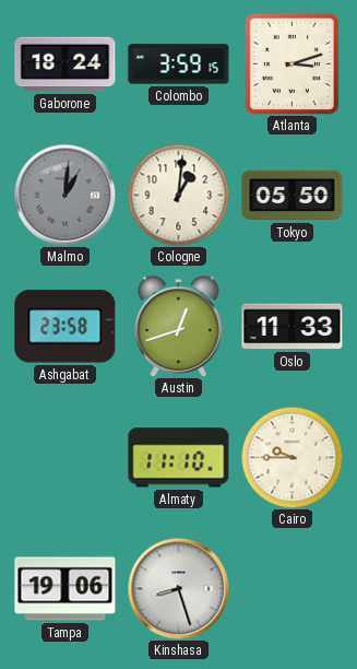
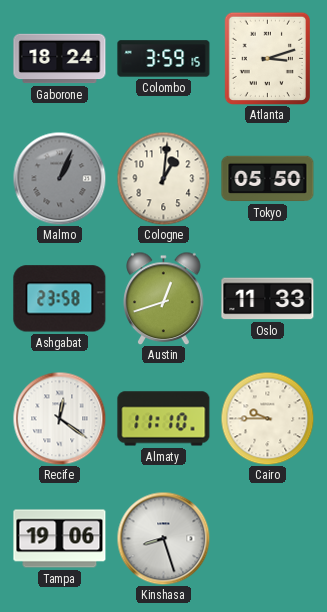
Malmo: 1:01 -> 1:04
Recife: none -> 12:21
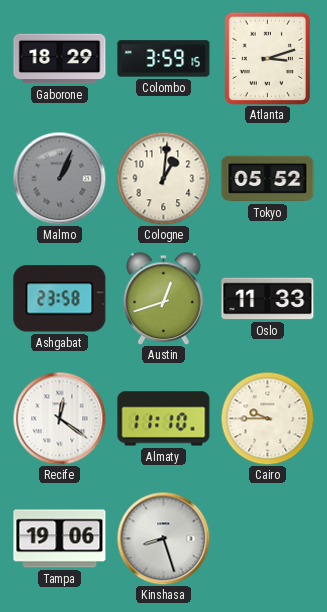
Gaborone: 18:24 -> 18:29
Tokyo: 05:50 -> 05:52
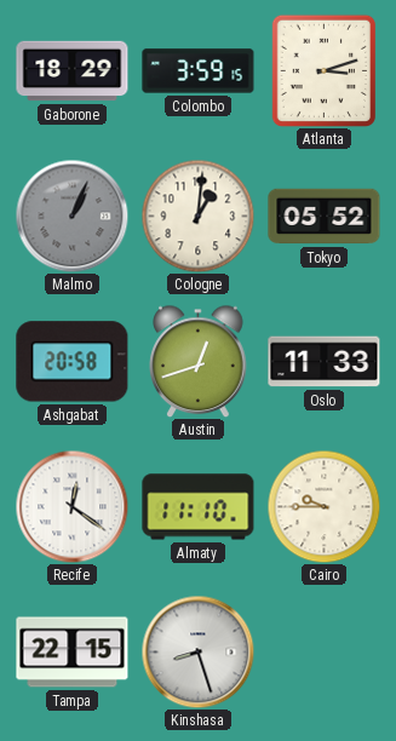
Ashgabat: 23:58 -> 20:58
Tampa: 19:06 -> 22:15
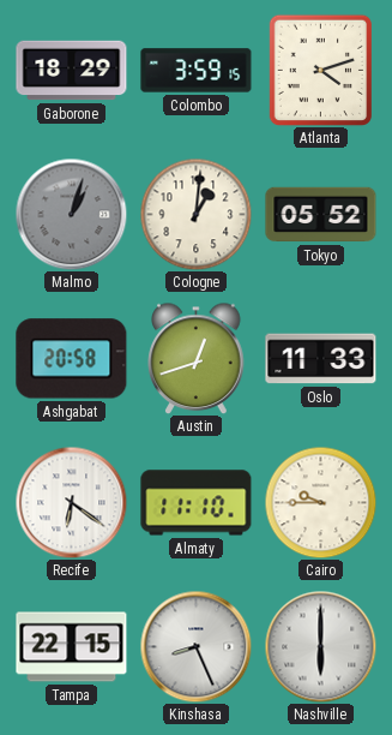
Atlanta: 3:12 -> 4:12
Malmo: 1:04 -> 1:03
Recife: 12:21 -> 6:21
Kinshasa: 8:27 -> 8:26
Nashville: none -> 6:00
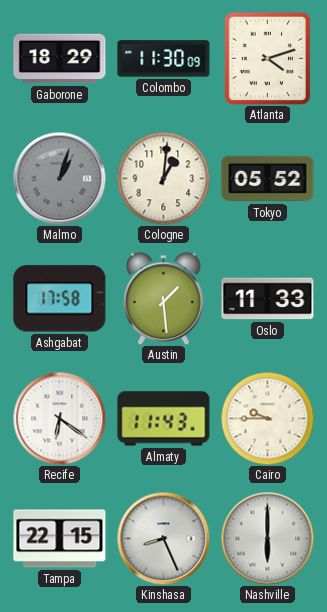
Colombo: 3:59 -> 11:30
Ashgabat: 20:58 -> 17:58
Austin: 12:42 -> 1:29
Almaty: 11:10 -> 11:43
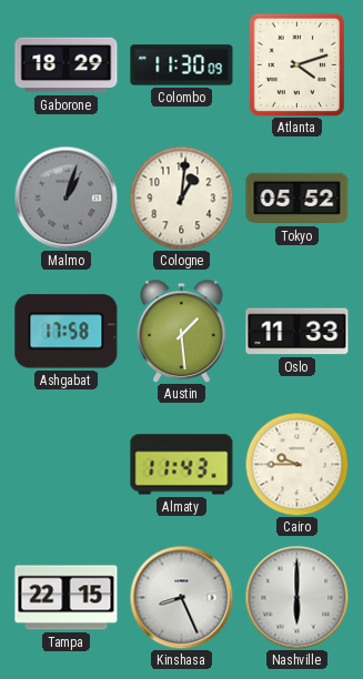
Recife: 6:21 -> none
